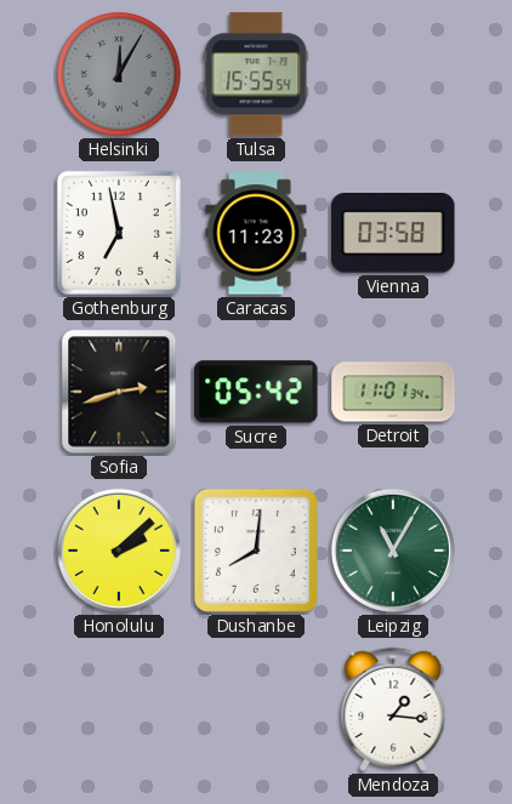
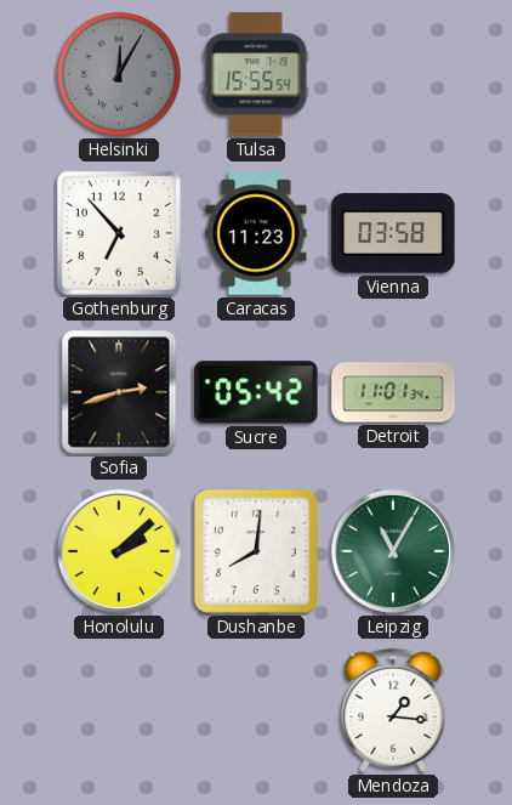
Gothenburg: 6:58 -> 6:53
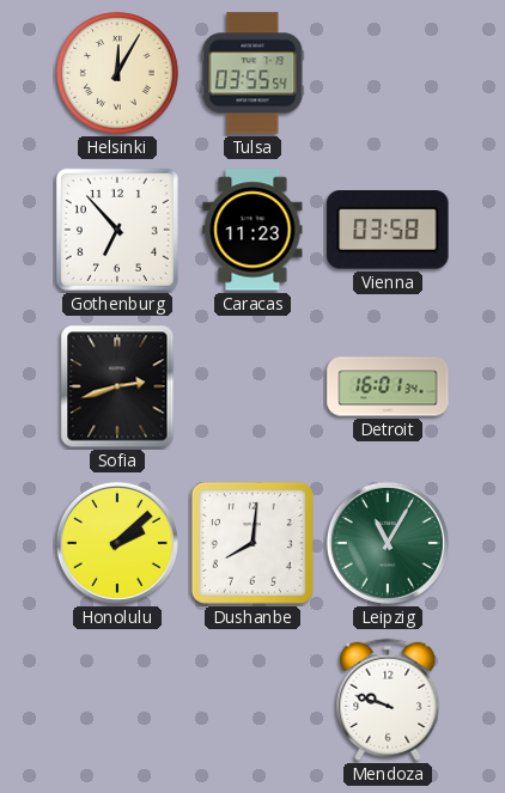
Helsinki dial: grey -> cream
Tulsa: 15:55 -> 03:55
Sucre: 05:42 -> none
Detroit: 11:01 -> 16:01
Mendoza: 1:16 -> 9:48
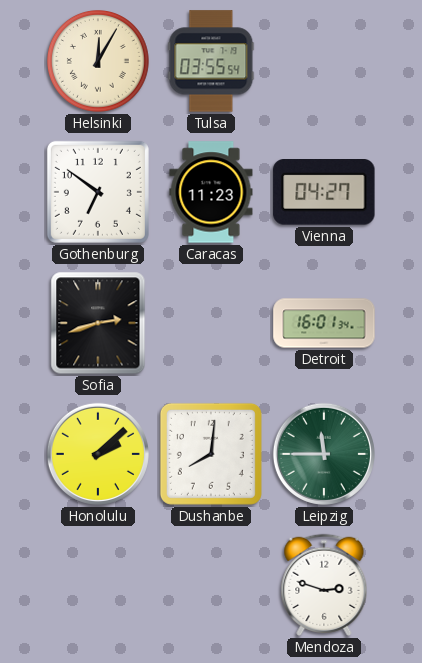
Gothenburg: 6:53 -> 6:51
Vienna: 03:58 -> 04:27
Leipzig: 11:05 -> 11:45
Mendoza: 9:48 -> 2:48
